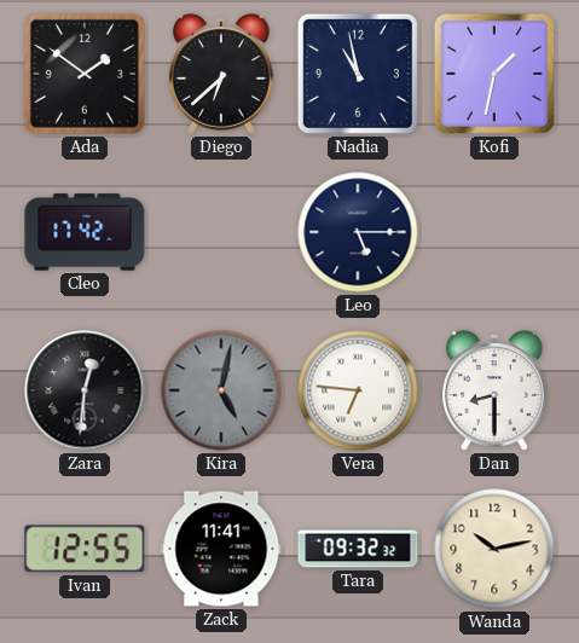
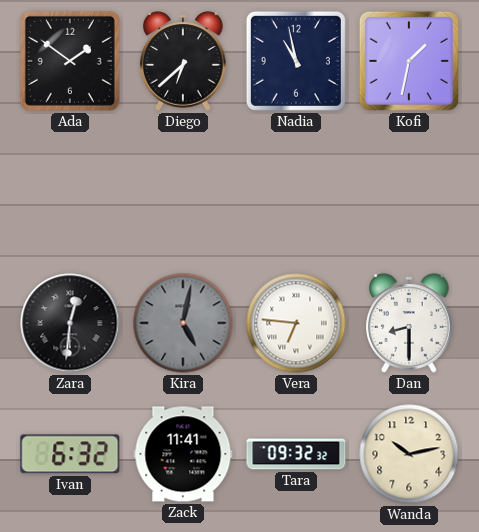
Cleo: 17:42 -> none
Leo: 5:15 -> none
Ivan: 12:55 -> 6:32
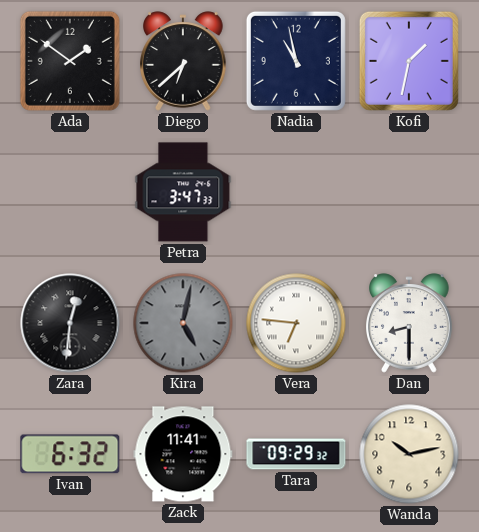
Petra: none -> 3:47
Tara: 09:32 -> 09:29
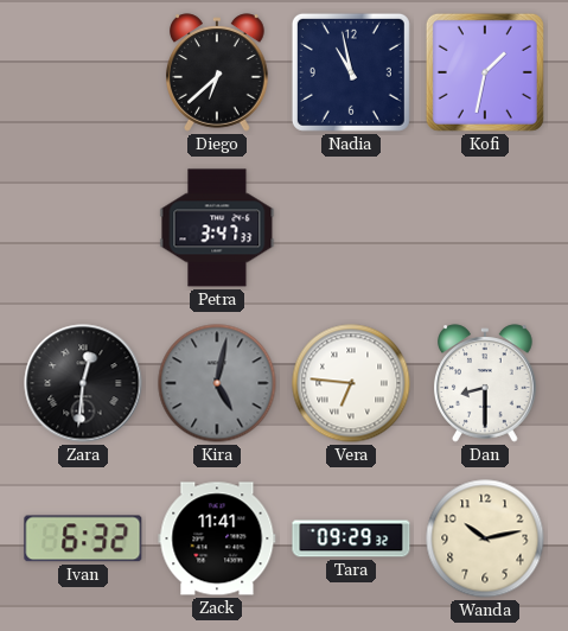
Ada: 1:51 -> none
